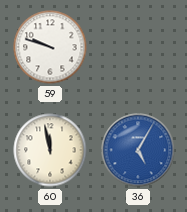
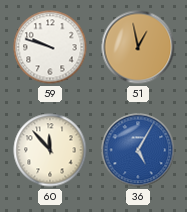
51: none -> 12:58
60: 11:58 -> 11:53
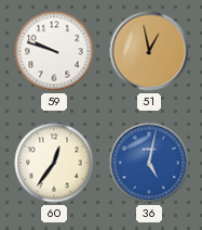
60: 11:53 -> 12:36
36: 5:05 -> 5:02
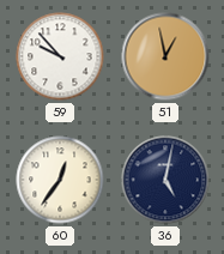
59: 9:48 -> 9:53
36 dial: blue -> navy
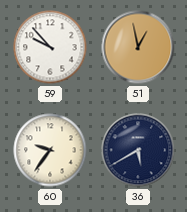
60: 12:36 -> 9:36
36: 5:02 -> 5:40
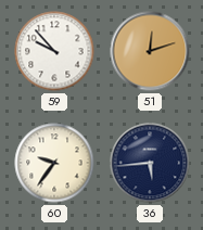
51: 12:58 -> 12:12
36: 5:40 -> 5:44
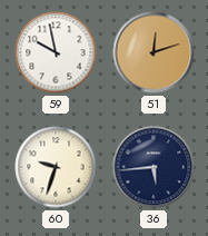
59: 9:53 -> 9:58
60: 9:36 -> 9:33
